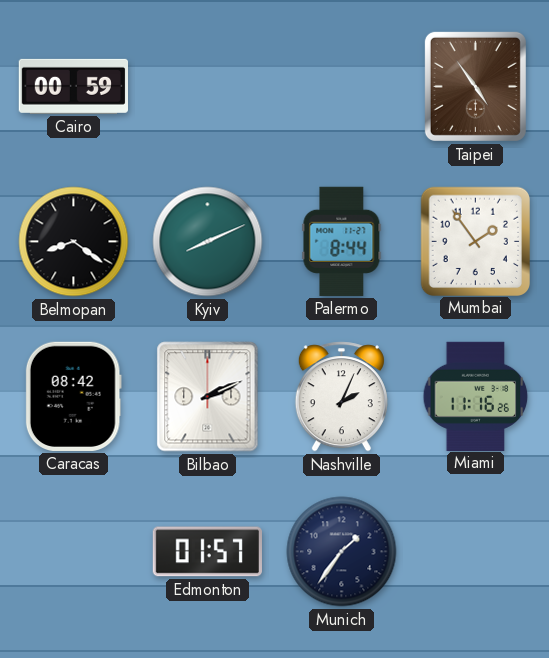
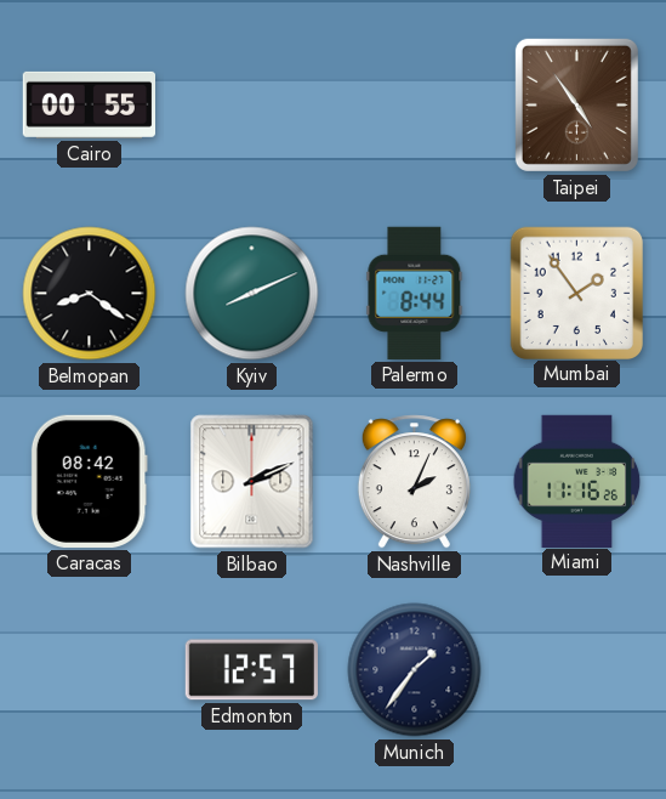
Cairo: 00:59 -> 00:55
Edmonton: 01:57 -> 12:57
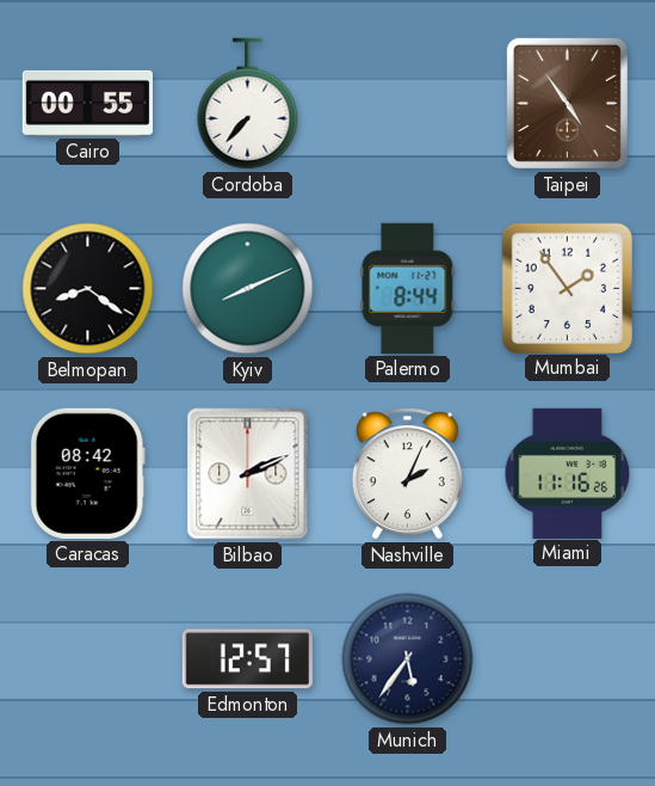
Cordoba: none -> 7:37
Munich: 1:36 -> 5:36
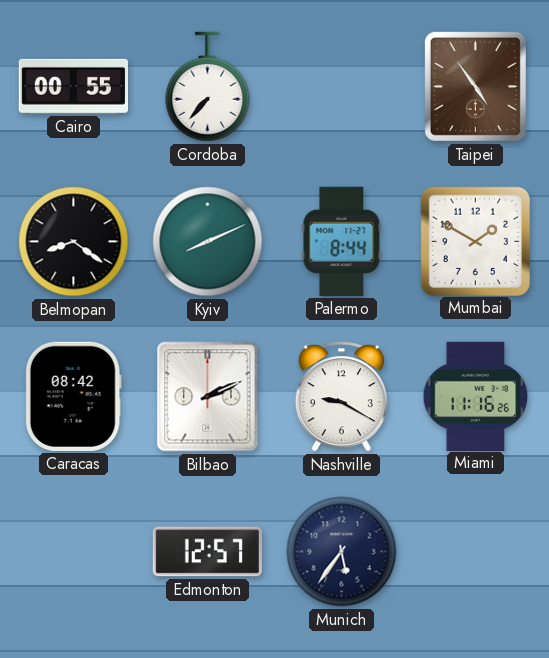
Mumbai: 1:54 -> 1:50
Nashville: 2:04 -> 9:20
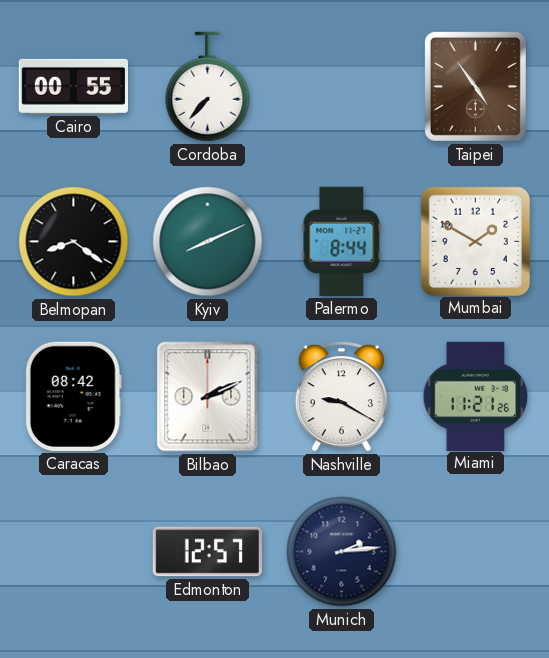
Miami: 11:16 -> 11:21
Munich: 5:36 -> 2:14
